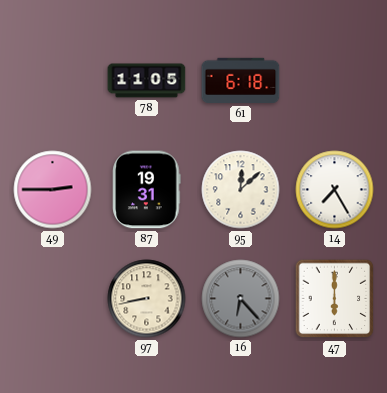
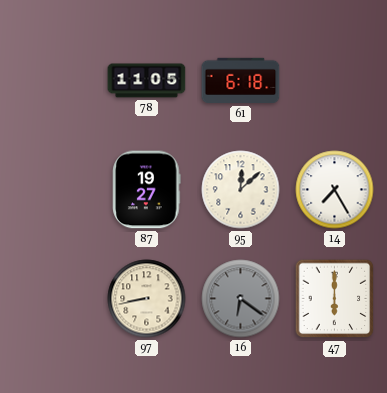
49: 2:45 -> none
87: 19:31 -> 19:27
16: 6:23 -> 6:21
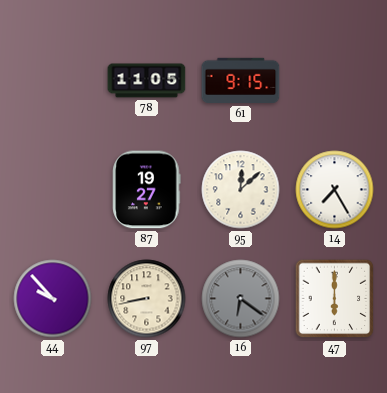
61: 6:18 -> 9:15
44: none -> 9:53
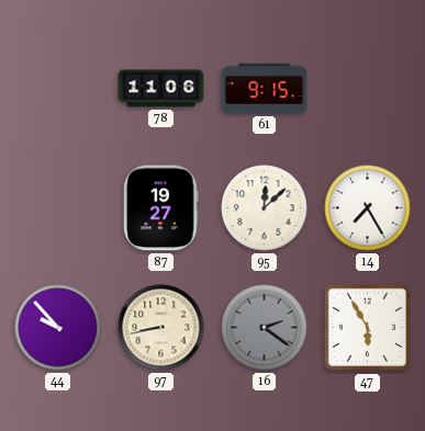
78: 11:05 -> 11:06
16: 6:21 -> 2:21
47: 6:00 -> 5:55
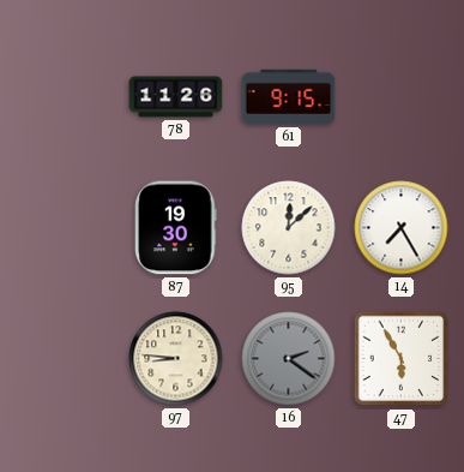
78: 11:06 -> 11:26
87: 19:27 -> 19:30
44: 9:53 -> none
97: 8:43 -> 8:46
